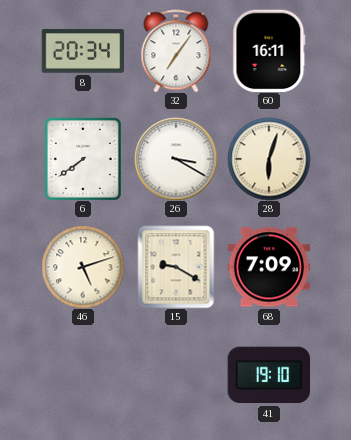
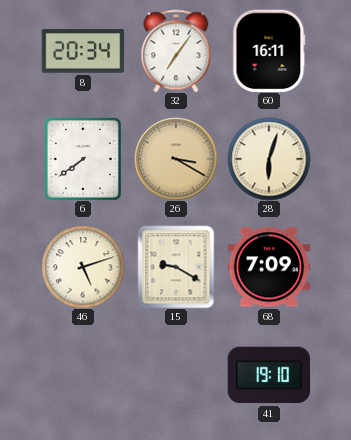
26 dial: white -> champagne
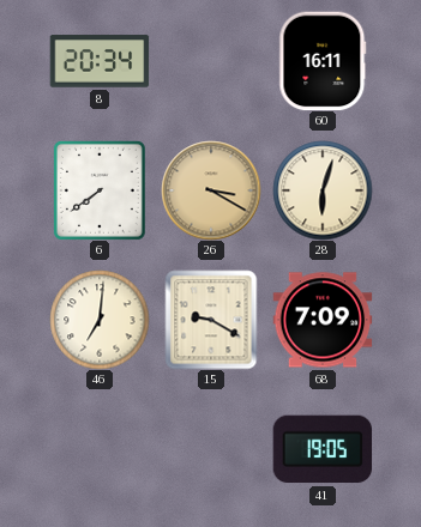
32: 7:06 -> none
46: 5:12 -> 7:01
41: 19:10 -> 19:05
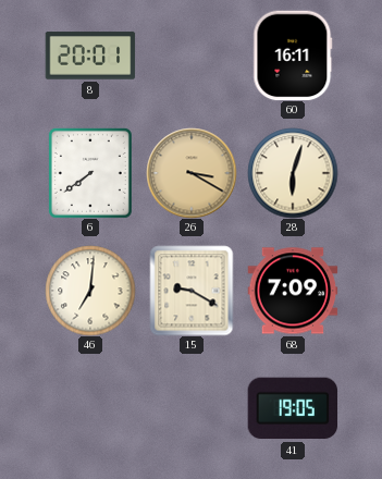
8: 20:34 -> 20:01
